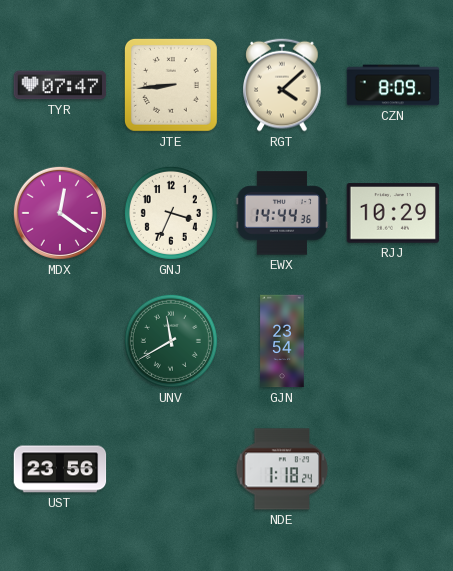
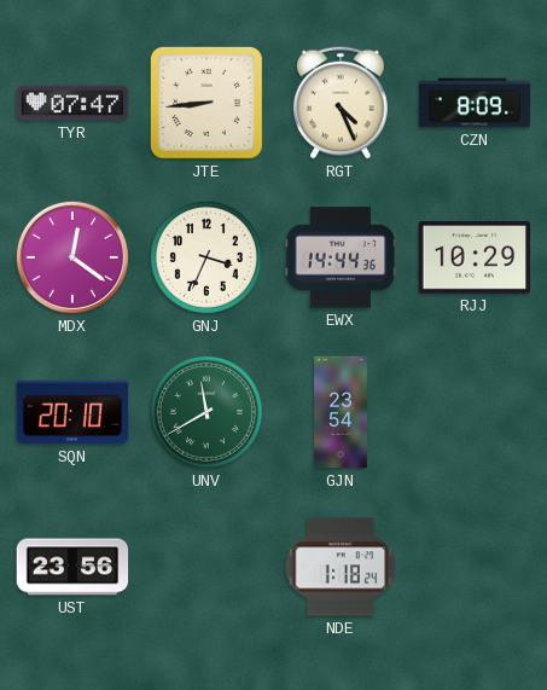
RGT: 4:08 -> 4:26
SQN: none -> 20:10
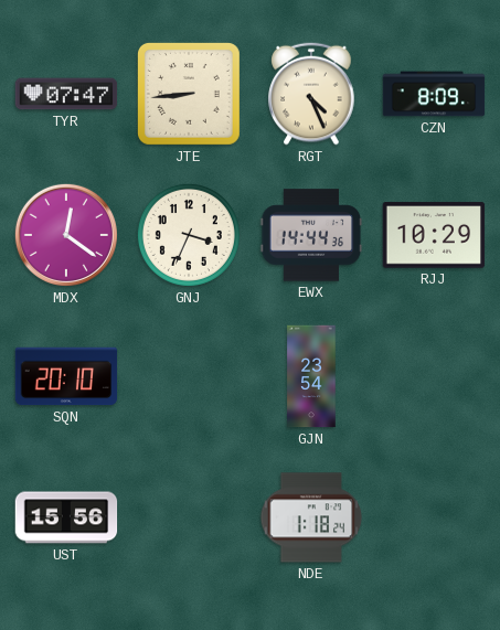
UNV: 11:40 -> none
UST: 23:56 -> 15:56
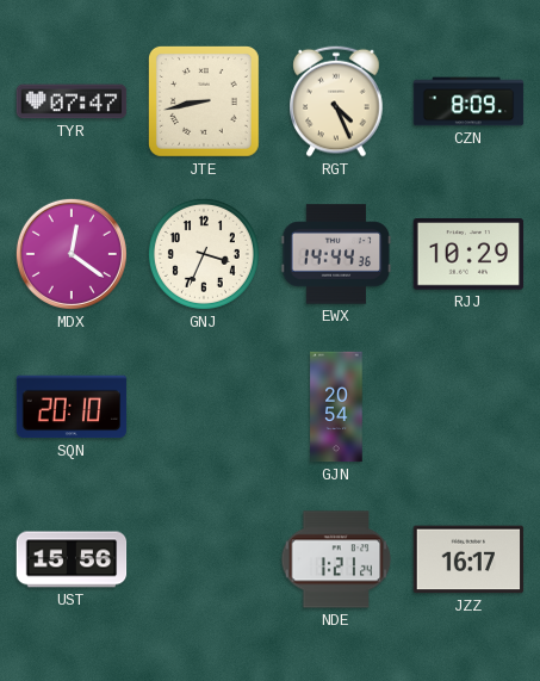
JTE: 8:44 -> 8:43
GJN: 23:54 -> 20:54
NDE: 1:18 -> 1:21
JZZ: none -> 16:17
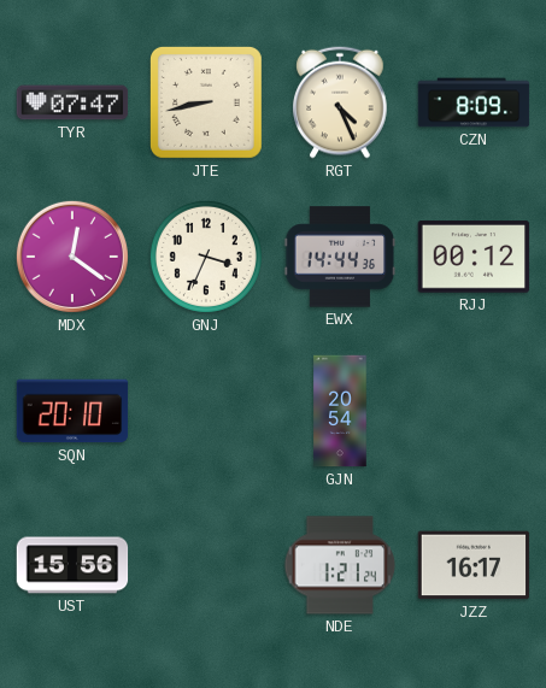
RJJ: 10:29 -> 00:12
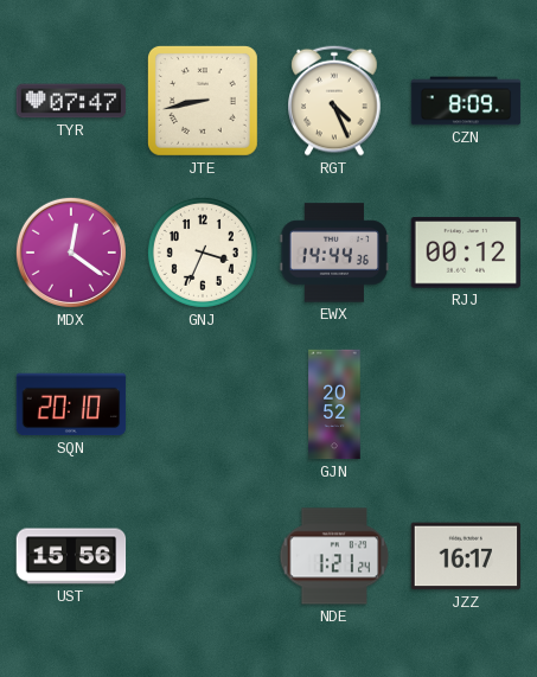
GJN: 20:54 -> 20:52
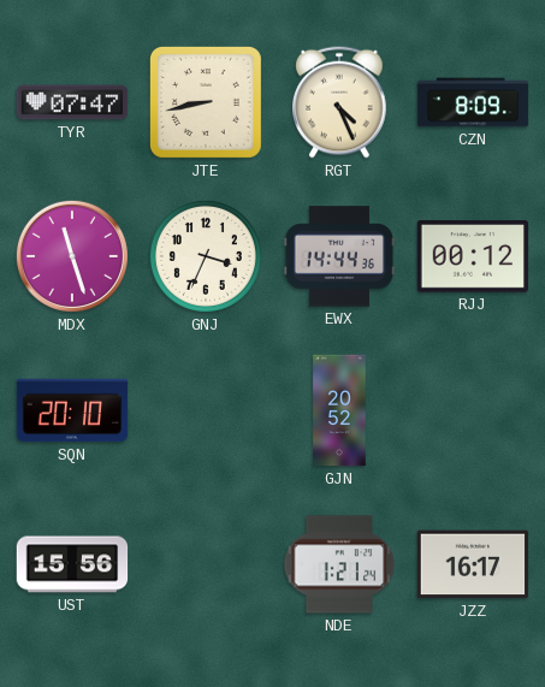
MDX: 12:21 -> 11:27
